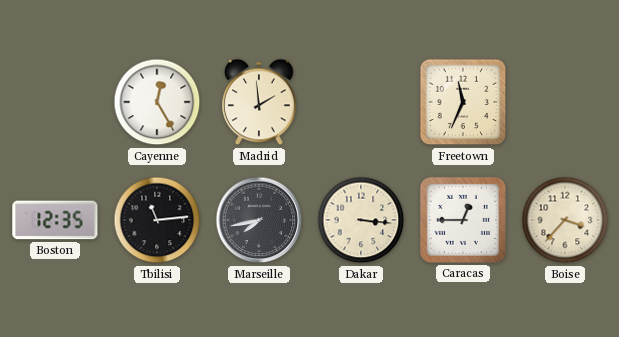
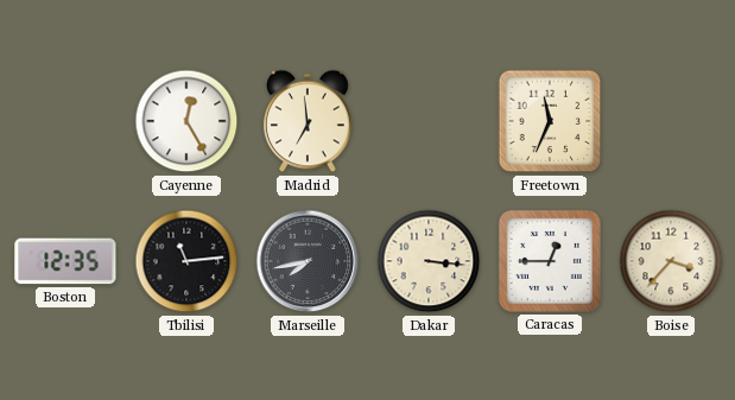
Madrid: 1:59 -> 6:59
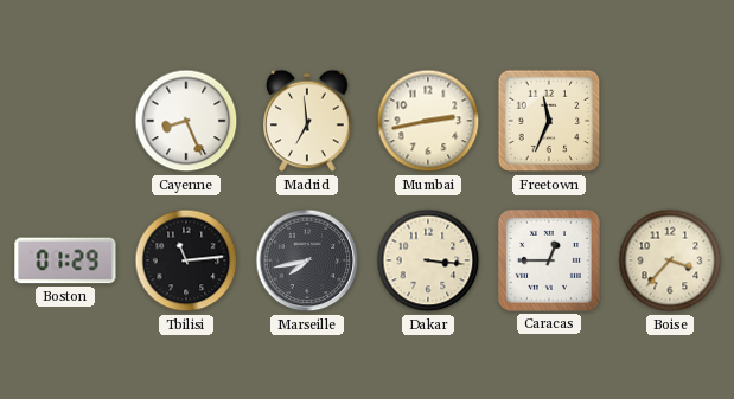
Cayenne: 12:25 -> 8:26
Mumbai: none -> 2:43
Boston: 12:35 -> 01:29
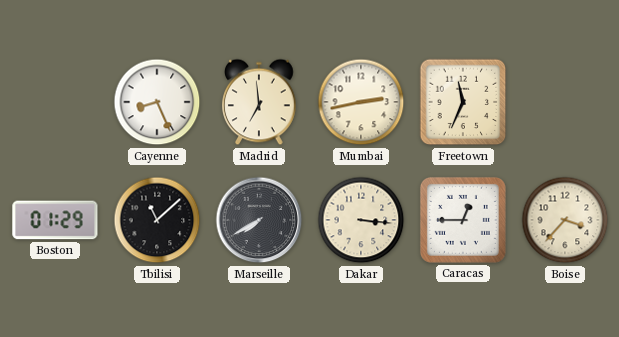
Tbilisi: 11:14 -> 11:08
Marseille: 7:43 -> 7:40
